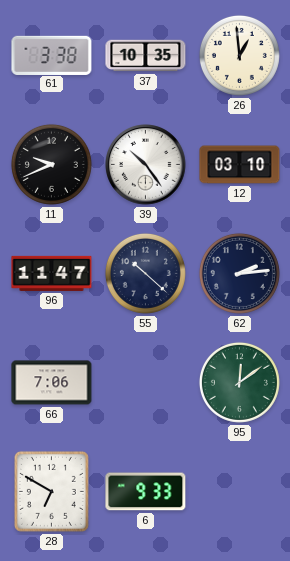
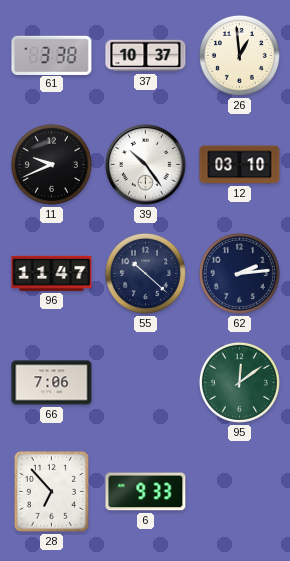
37: 10:35 -> 10:37
28: 6:50 -> 6:53
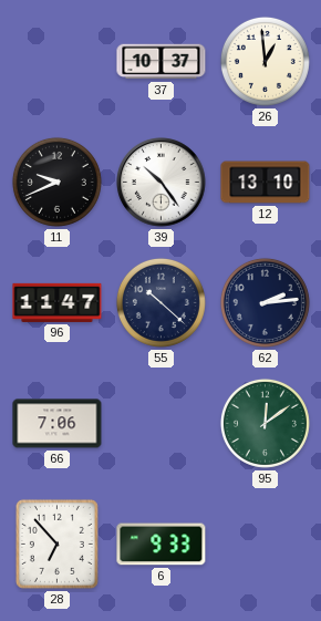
61: 3:38 -> none
12: 03:10 -> 13:10
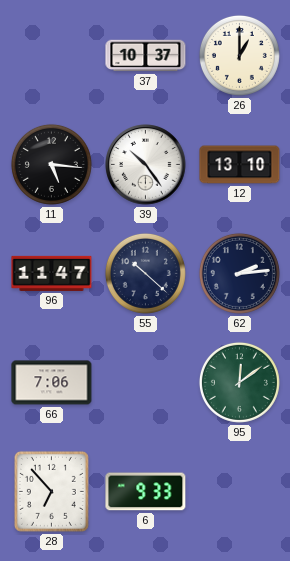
26: 12:59 -> 1:00
11: 9:41 -> 5:16
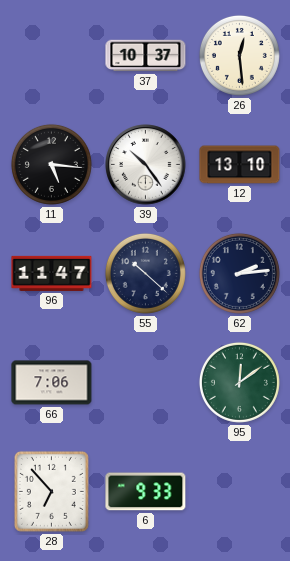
26: 1:00 -> 12:29
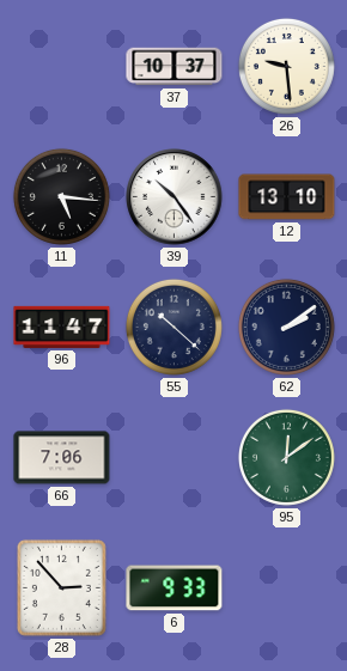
26: 12:29 -> 9:29
62: 2:14 -> 2:09
28: 6:53 -> 2:53
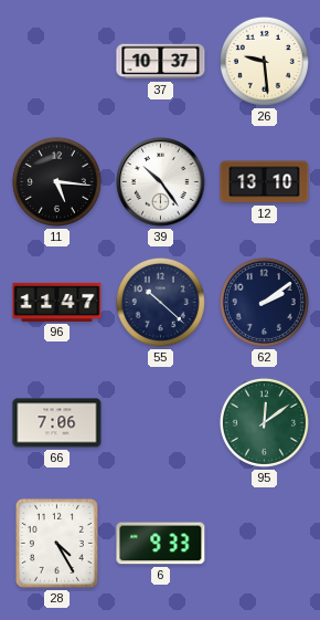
28: 2:53 -> 4:25
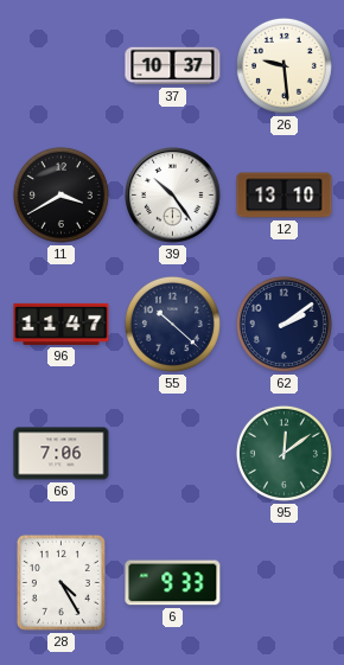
11: 5:16 -> 3:40
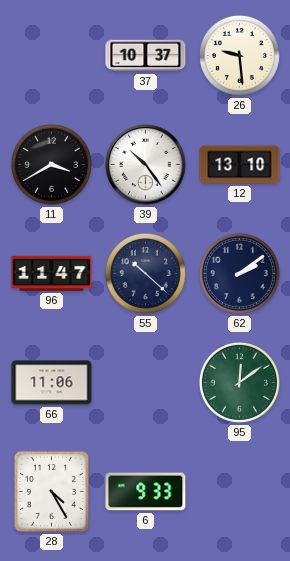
66: 7:06 -> 11:06
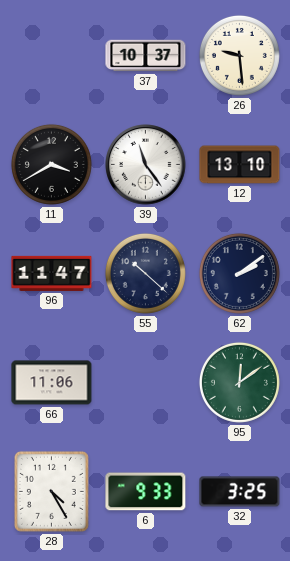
39: 10:24 -> 11:24
32: none -> 3:25
